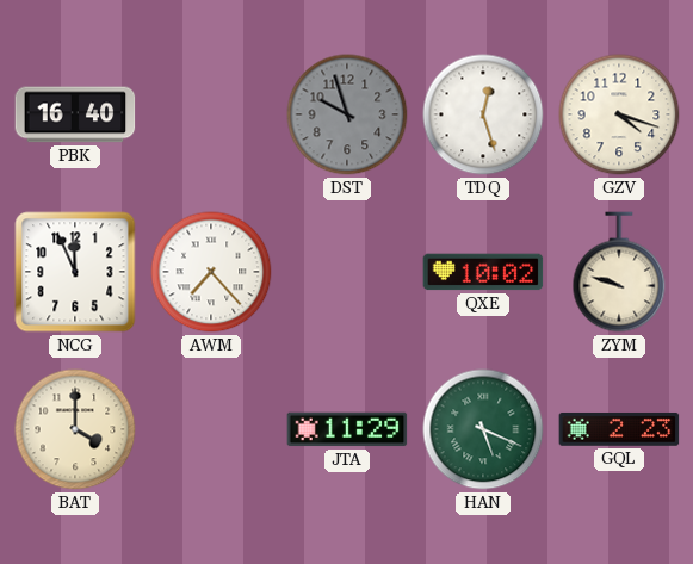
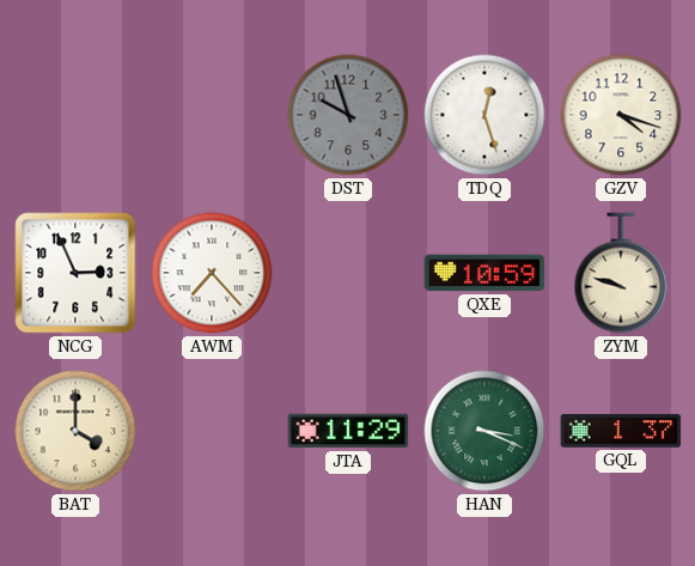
PBK: 16:40 -> none
NCG: 11:56 -> 2:56
QXE: 10:02 -> 10:59
HAN: 5:19 -> 3:19
GQL: 2:23 -> 1:37
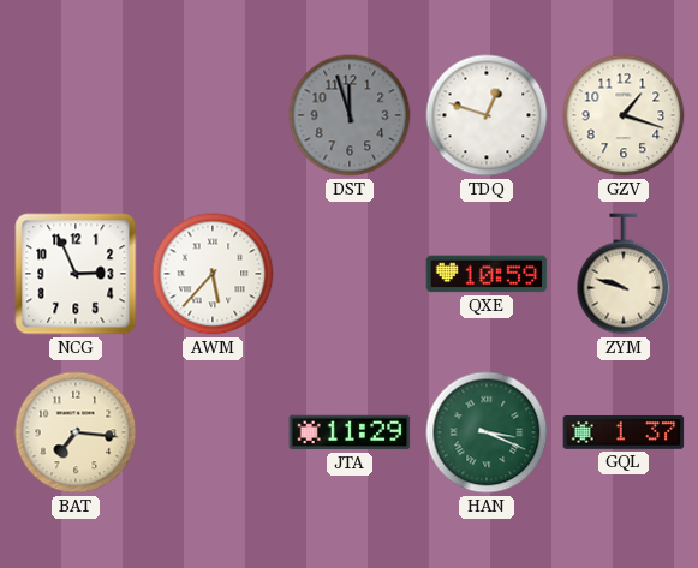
DST: 9:57 -> 11:57
TDQ: 12:27 -> 12:48
GZV: 4:18 -> 1:18
AWM: 7:23 -> 5:37
BAT: 4:00 -> 7:16
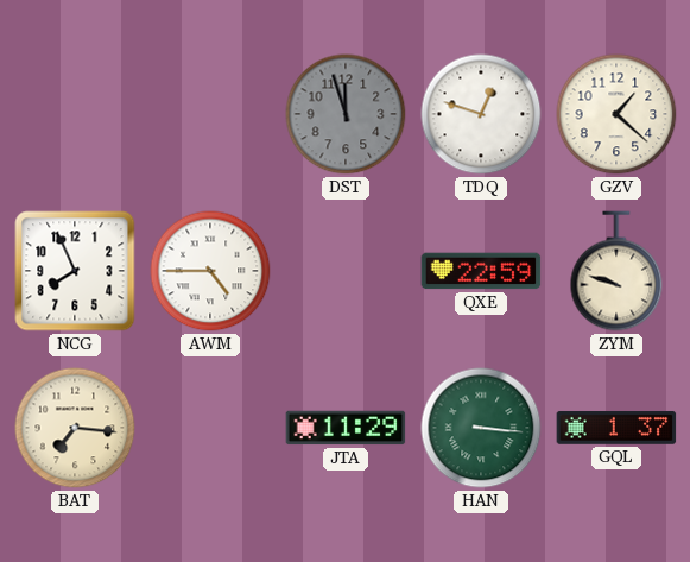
GZV: 1:18 -> 1:22
NCG: 2:56 -> 7:56
AWM: 5:37 -> 4:45
QXE: 10:59 -> 22:59
HAN: 3:19 -> 3:16
